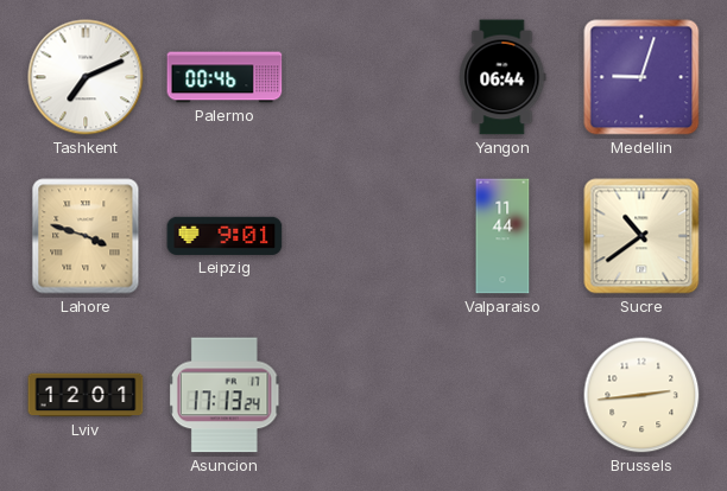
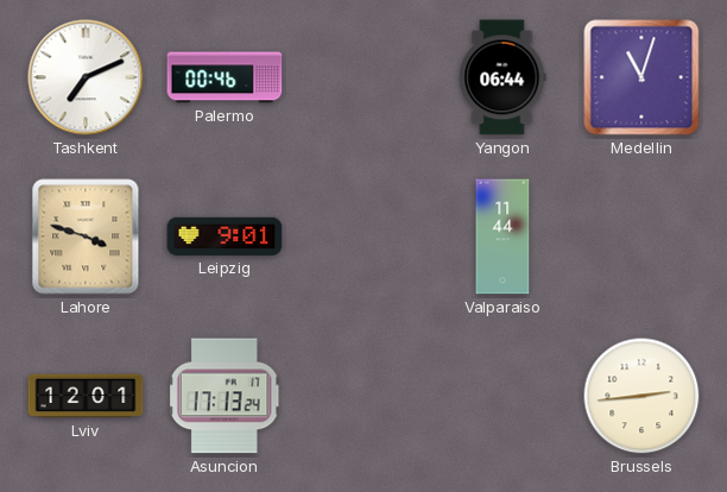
Medellin: 9:03 -> 11:03
Sucre: 10:39 -> none
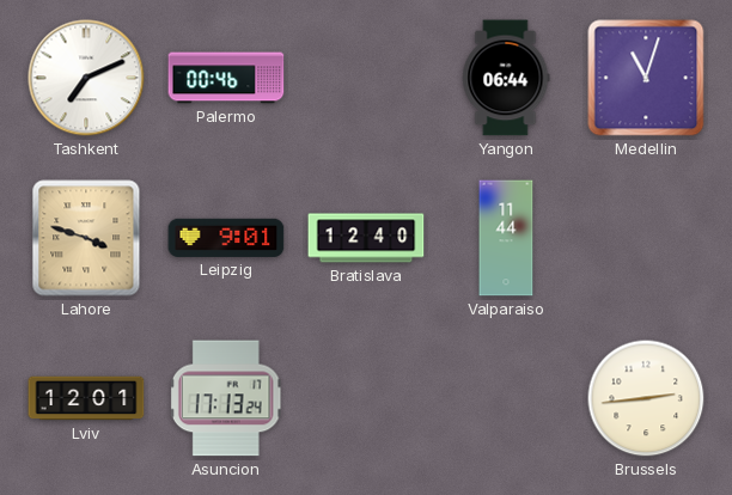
Bratislava: none -> 12:40
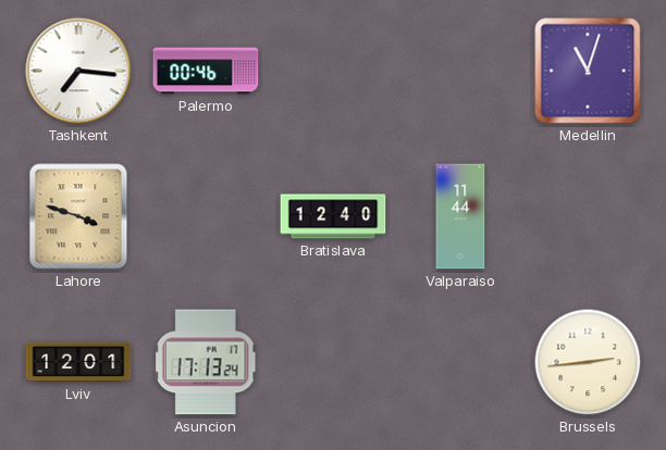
Tashkent: 7:11 -> 7:16
Yangon: 06:44 -> none
Leipzig: 9:01 -> none
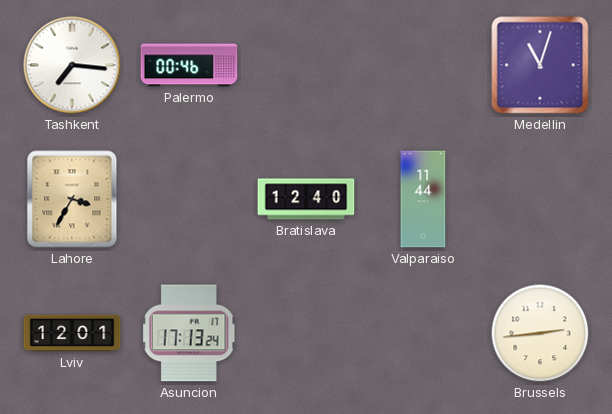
Lahore: 3:48 -> 3:35
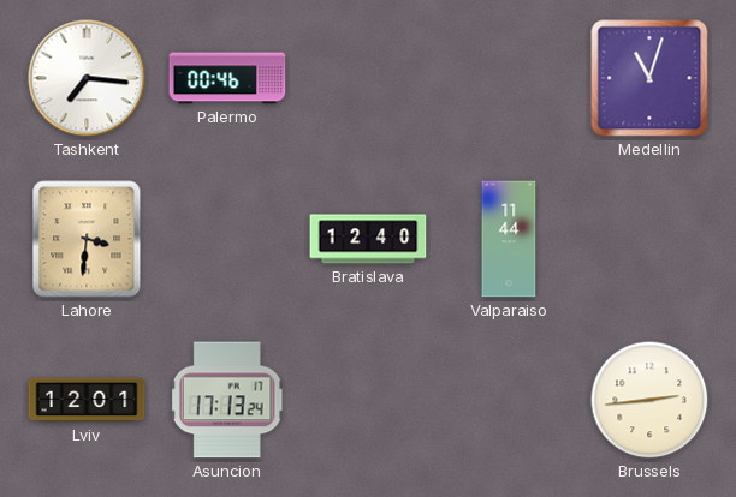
Lahore: 3:35 -> 3:31
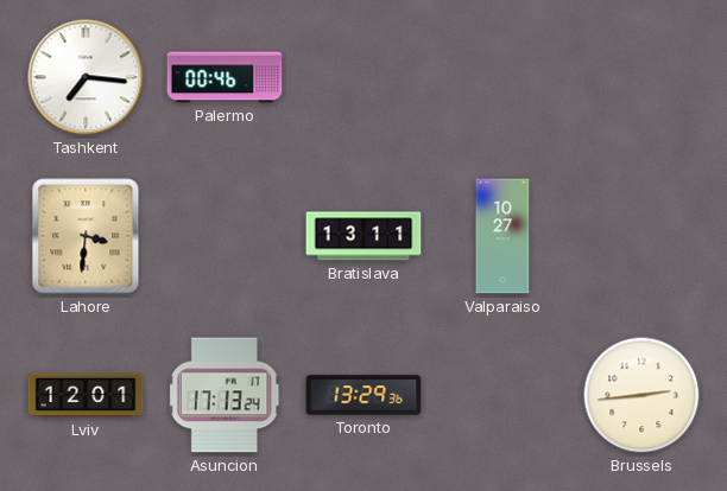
Medellin: 11:03 -> none
Bratislava: 12:40 -> 13:11
Valparaiso: 11:44 -> 10:27
Toronto: none -> 13:29
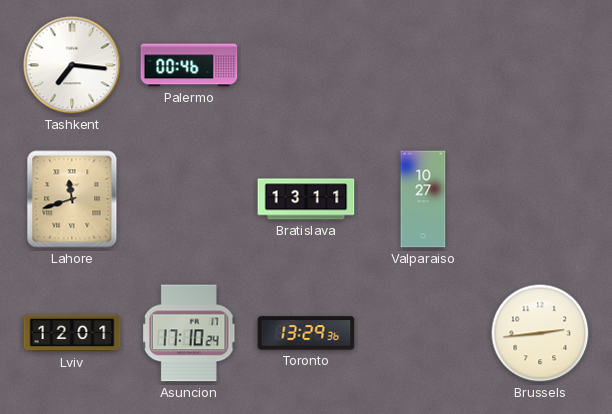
Lahore: 3:31 -> 11:42
Asuncion: 17:13 -> 17:10
